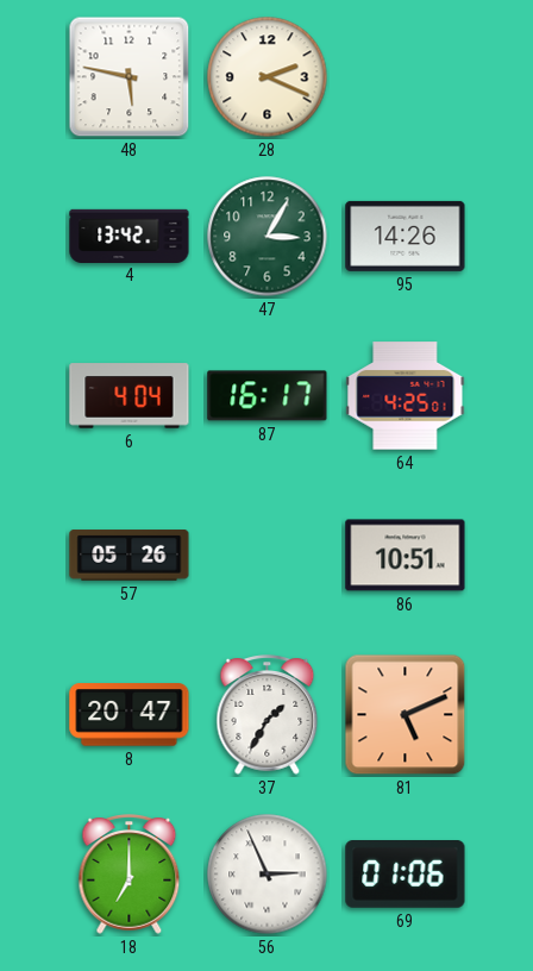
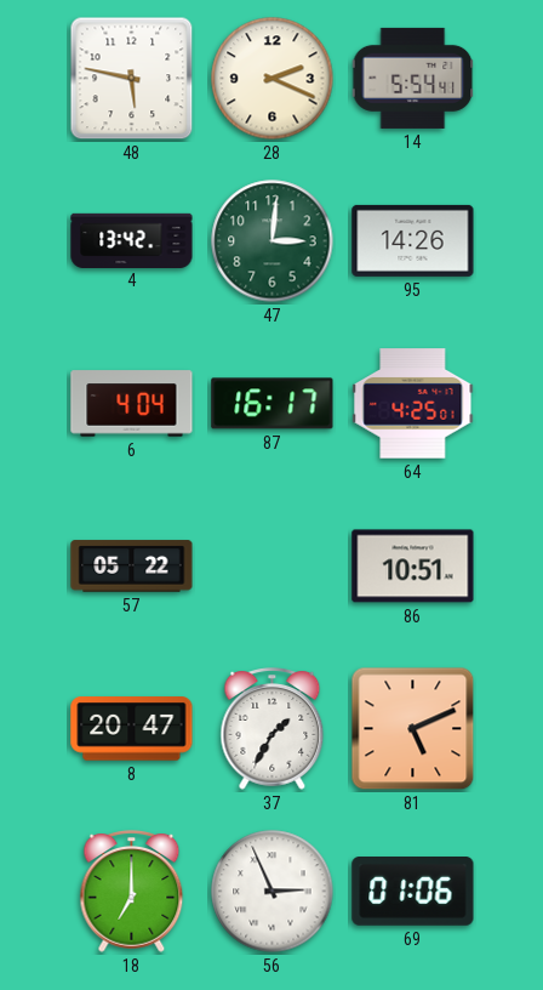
14: none -> 5:54
47: 3:05 -> 3:01
57: 05:26 -> 05:22
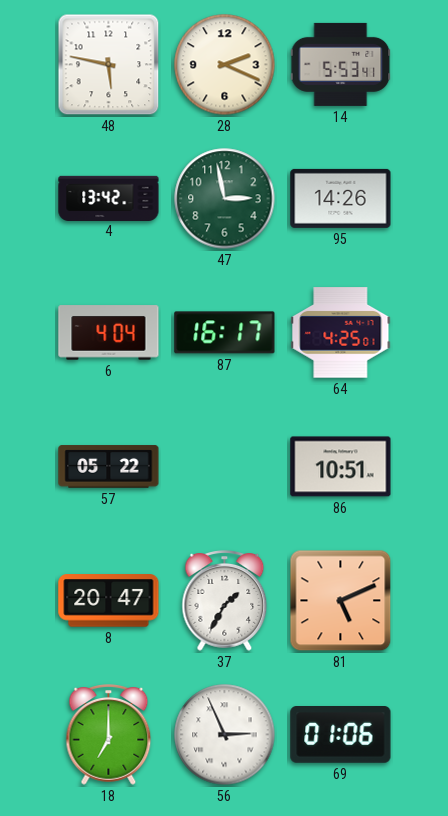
14: 5:54 -> 5:53
47: 3:01 -> 2:58
